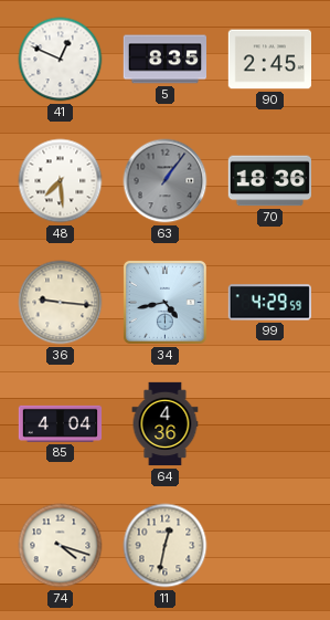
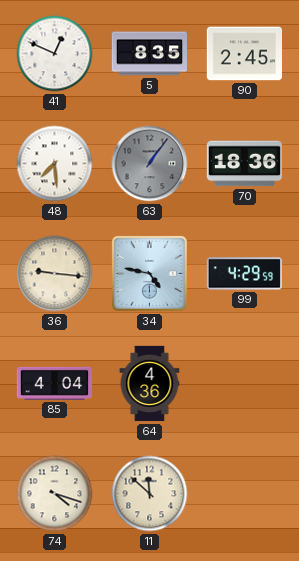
34: 4:43 -> 4:47
11: 12:32 -> 11:52
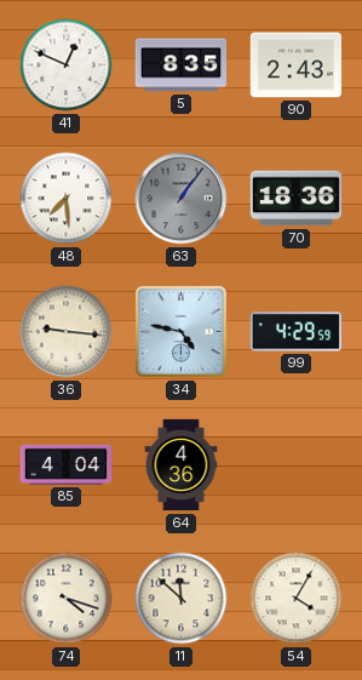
90: 2:45 -> 2:43
54: none -> 4:05
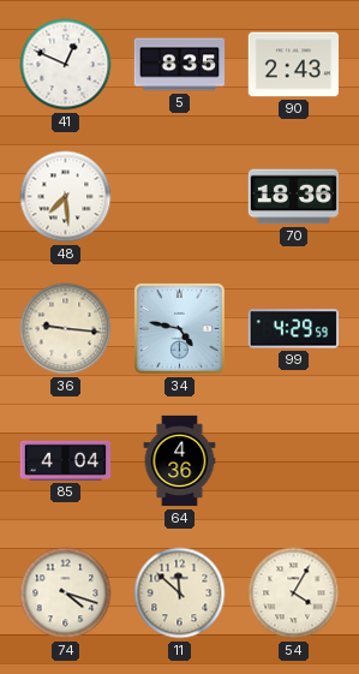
63: 1:06 -> none
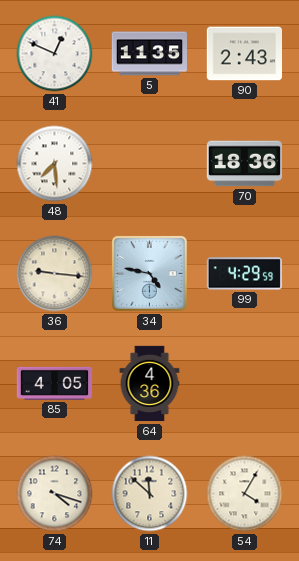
5: 8:35 -> 11:35
85: 4:04 -> 4:05
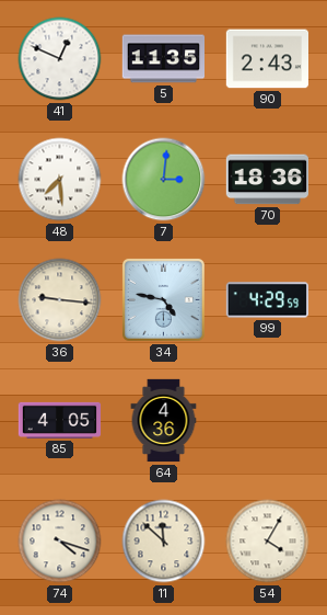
7: none -> 3:01
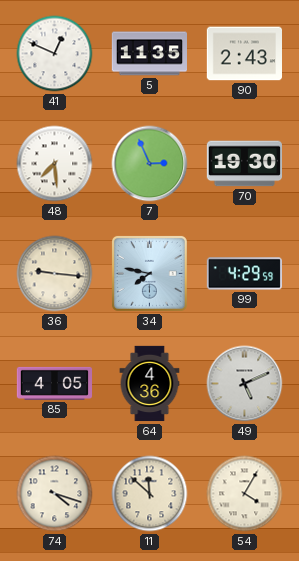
7: 3:01 -> 2:56
70: 18:36 -> 19:30
34: 4:47 -> 7:47
49: none -> 5:11
